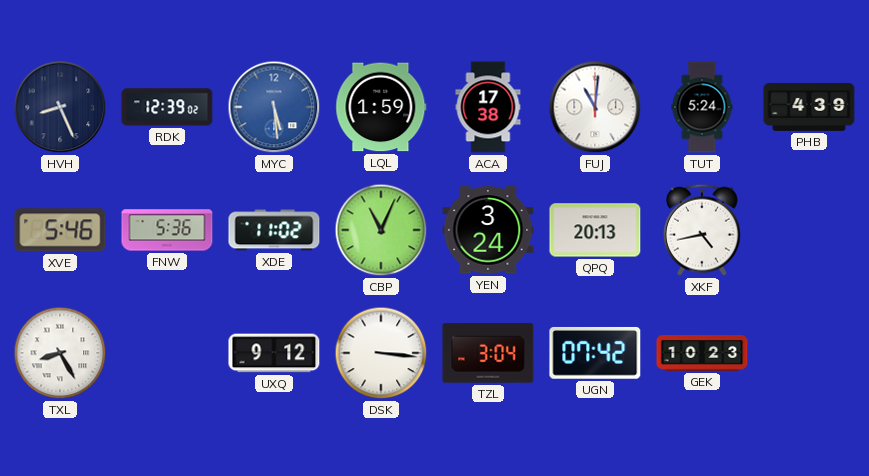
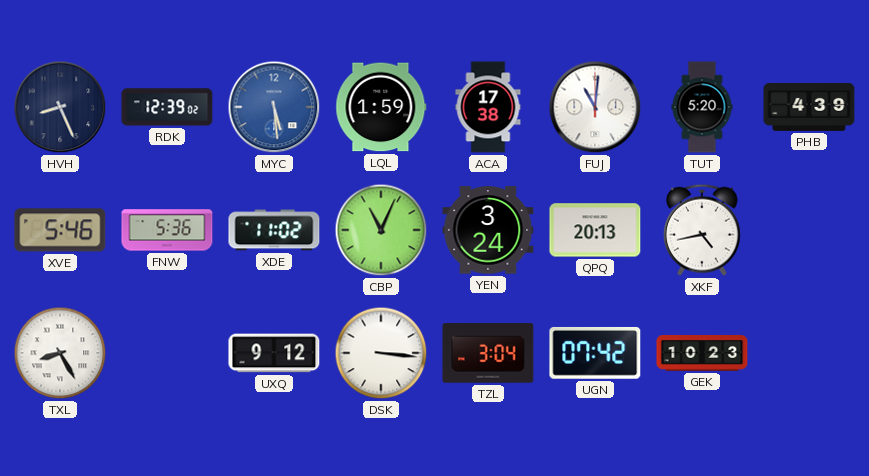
TUT: 5:24 -> 5:20
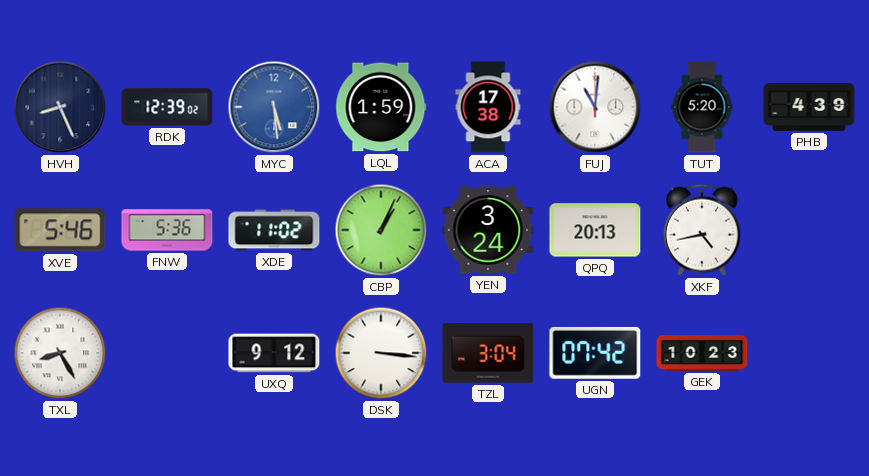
CBP: 11:04 -> 1:04
